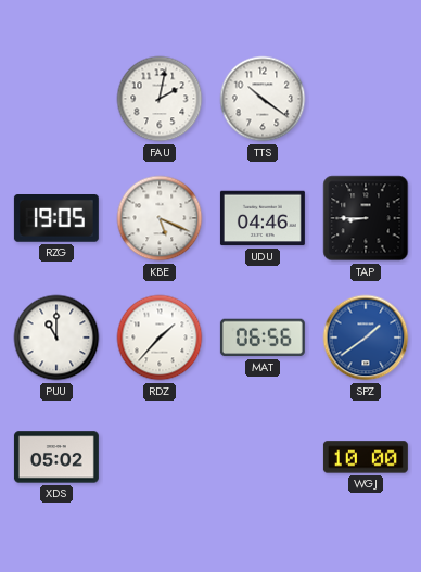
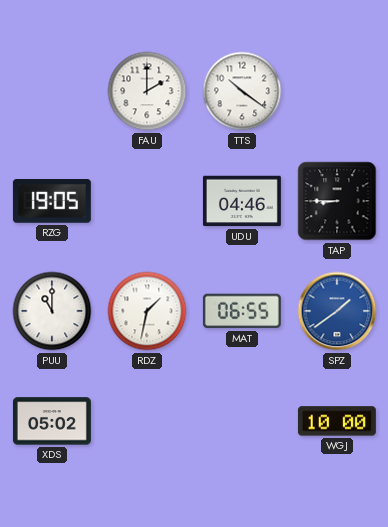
FAU: 2:02 -> 2:00
KBE: 5:19 -> none
RDZ: 1:37 -> 1:32
MAT: 06:56 -> 06:55
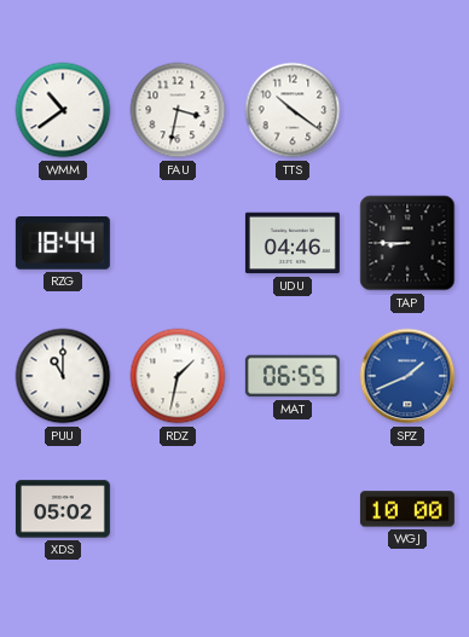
WMM: none -> 10:39
FAU: 2:00 -> 3:32
RZG: 19:05 -> 18:44
SPZ: 1:39 -> 1:41
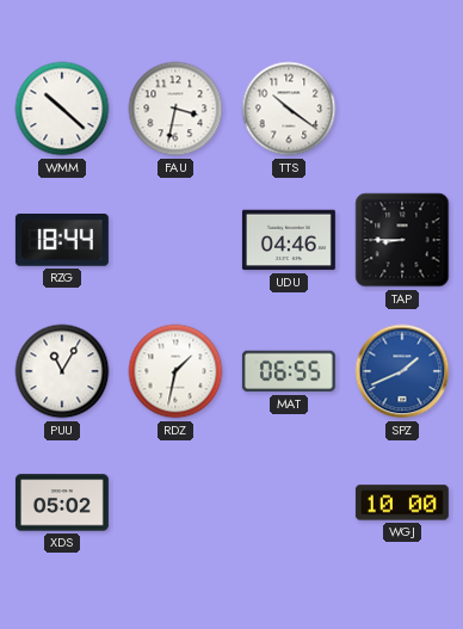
WMM: 10:39 -> 10:22
PUU: 11:00 -> 11:05
